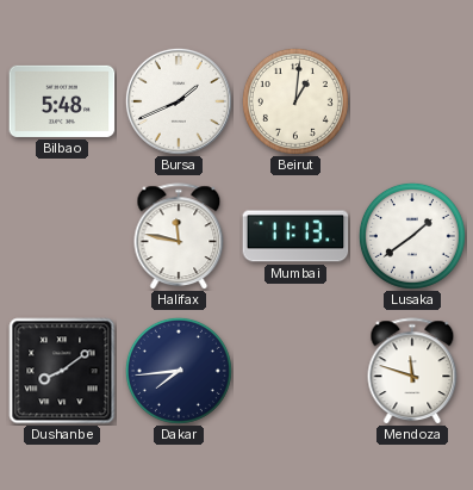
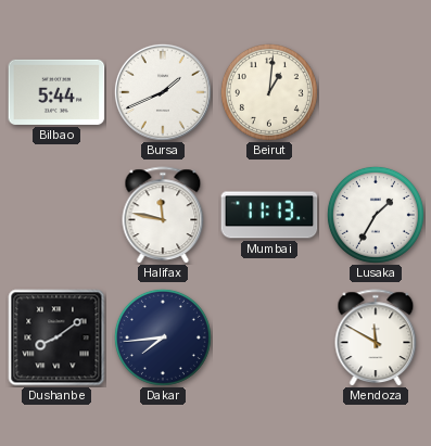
Bilbao: 5:48 -> 5:44
Lusaka: 1:39 -> 1:35
Mendoza: 11:48 -> 11:50
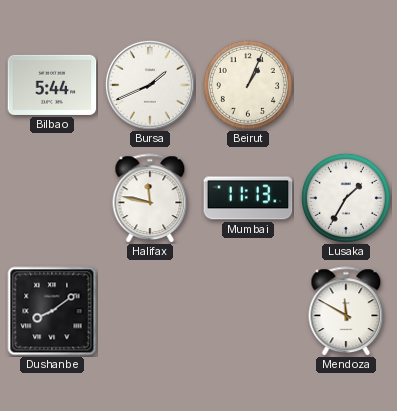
Beirut: 1:01 -> 1:04
Dakar: 7:44 -> none
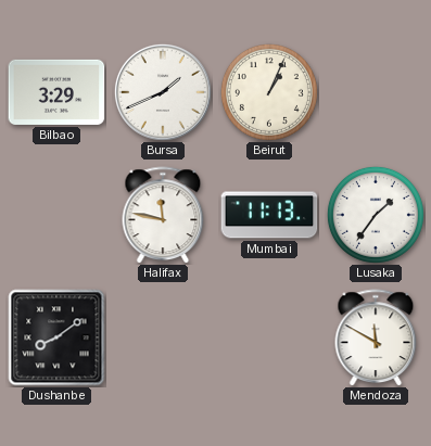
Bilbao: 5:44 -> 3:29
Lusaka: 1:35 -> 1:36
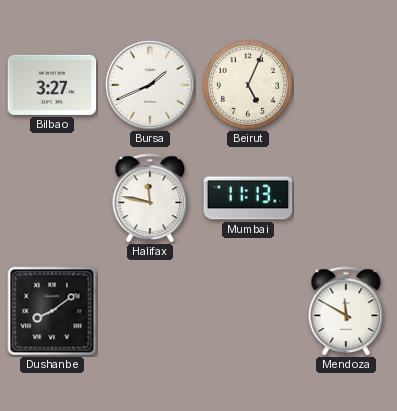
Bilbao: 3:29 -> 3:27
Beirut: 1:04 -> 5:04
Lusaka: 1:36 -> none
